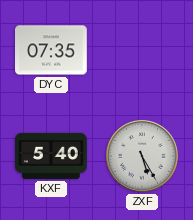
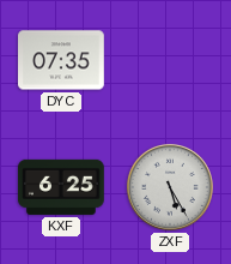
KXF: 5:40 -> 6:25
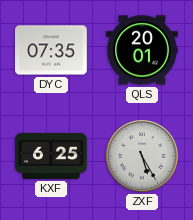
QLS: none -> 20:01
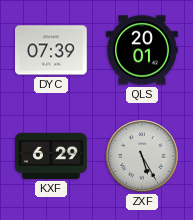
DYC: 07:35 -> 07:39
KXF: 6:25 -> 6:29
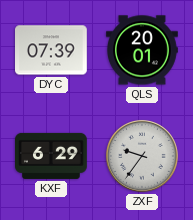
ZXF: 5:25 -> 9:36
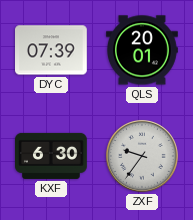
KXF: 6:29 -> 6:30
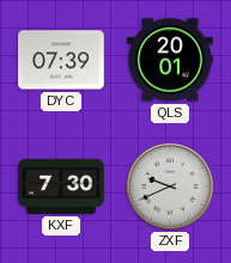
KXF: 6:30 -> 7:30
ZXF: 9:36 -> 9:41
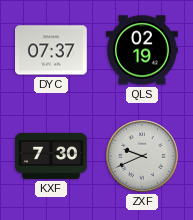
DYC: 07:39 -> 07:37
QLS: 20:01 -> 02:19
